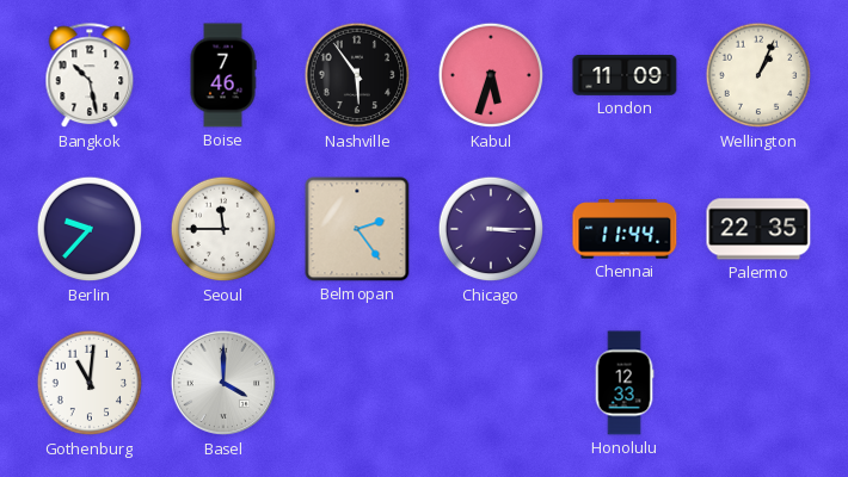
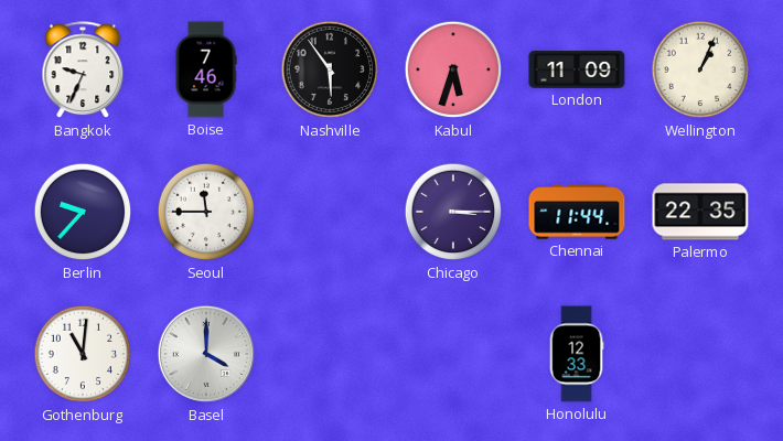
Bangkok: 10:28 -> 9:34
Belmopan: 2:24 -> none
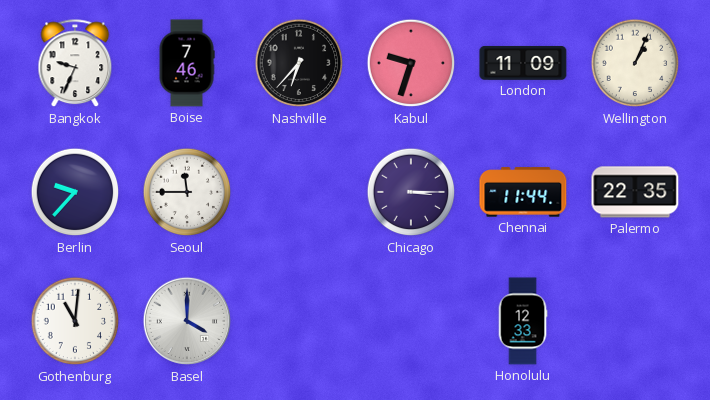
Nashville: 5:54 -> 6:37
Kabul: 5:33 -> 9:33
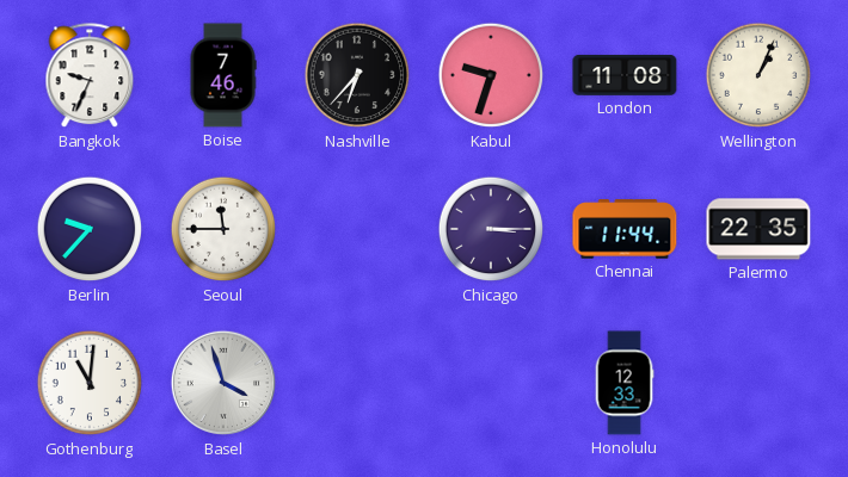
London: 11:09 -> 11:08
Basel: 4:00 -> 3:57
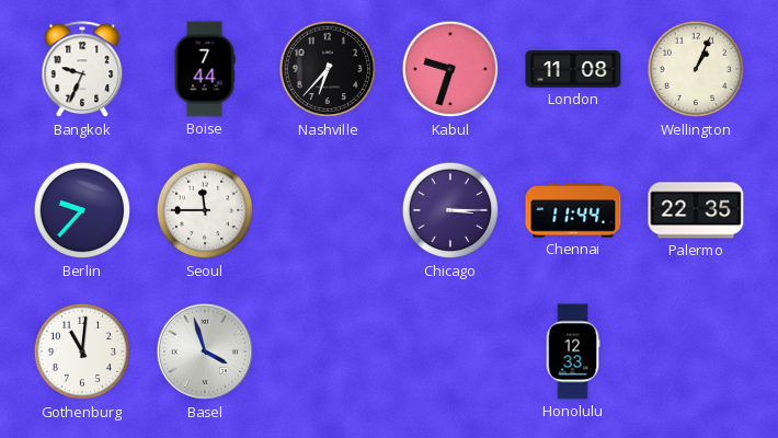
Boise: 7:46 -> 7:44
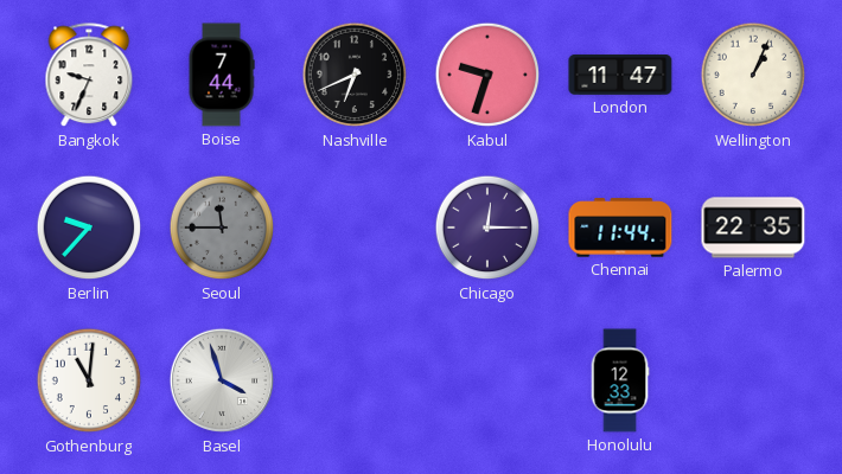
Nashville: 6:37 -> 6:41
London: 11:08 -> 11:47
Seoul dial: white -> grey
Chicago: 3:15 -> 12:15
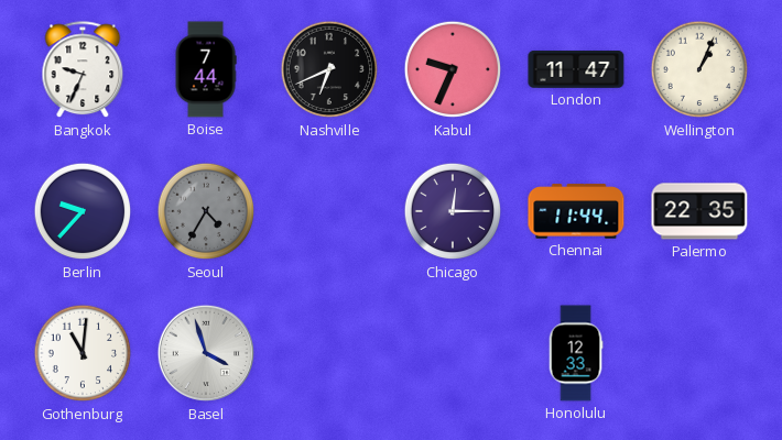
Kabul: 9:33 -> 9:34
Seoul: 11:45 -> 4:35
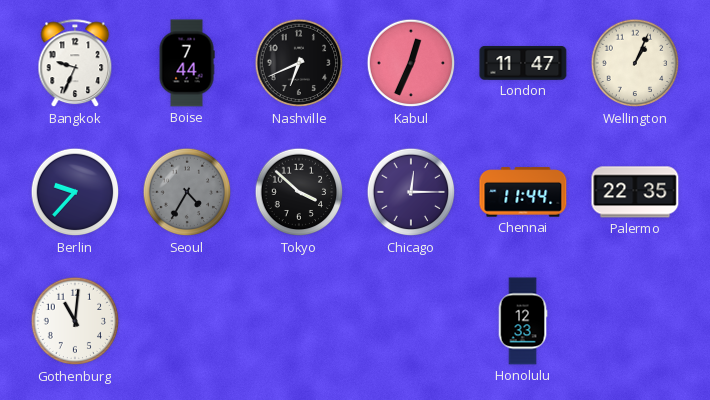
Kabul: 9:34 -> 12:34
Tokyo: none -> 3:52
Basel: 3:57 -> none
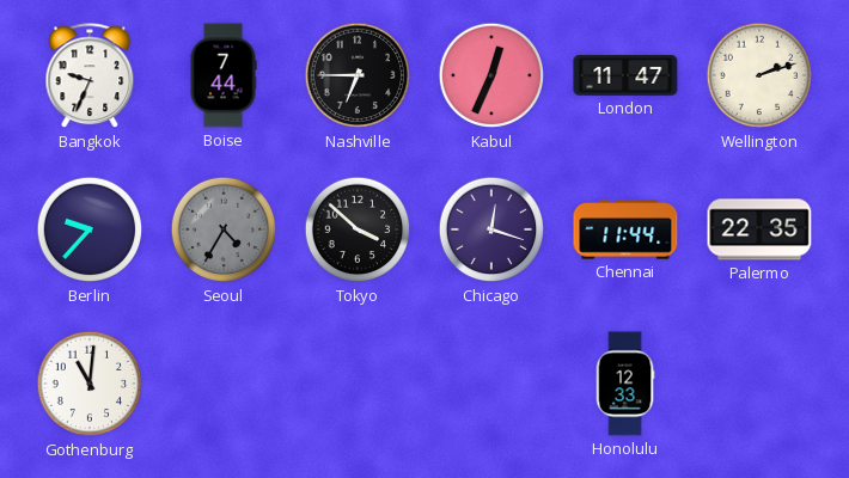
Nashville: 6:41 -> 6:45
Wellington: 1:04 -> 2:12
Chicago: 12:15 -> 12:18
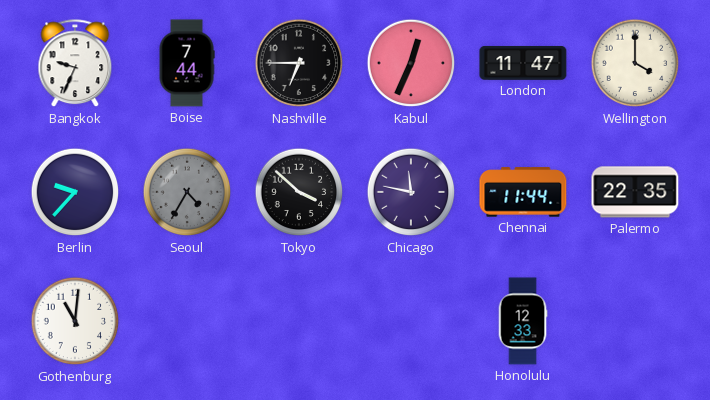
Wellington: 2:12 -> 4:00
Chicago: 12:18 -> 11:47
